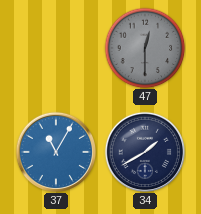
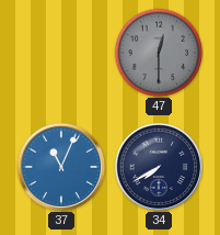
37: 11:05 -> 11:04
34: 1:40 -> 7:40
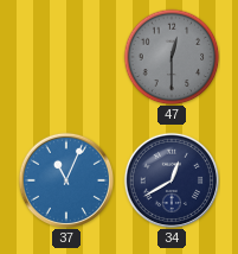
34: 7:40 -> 12:40
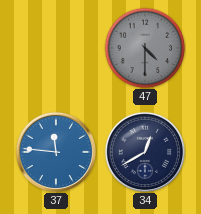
47: 12:30 -> 4:30
37: 11:04 -> 11:46
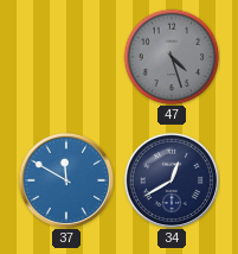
47: 4:30 -> 4:27
37: 11:46 -> 11:50
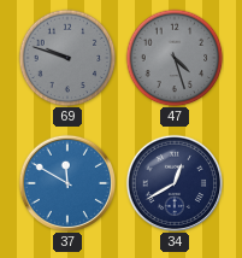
69: none -> 9:48
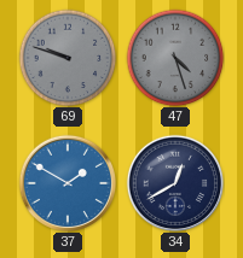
37: 11:50 -> 1:50
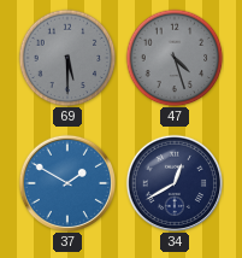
69: 9:48 -> 5:30
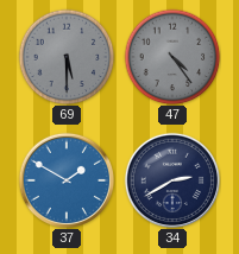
47: 4:27 -> 4:24
34: 12:40 -> 2:40
